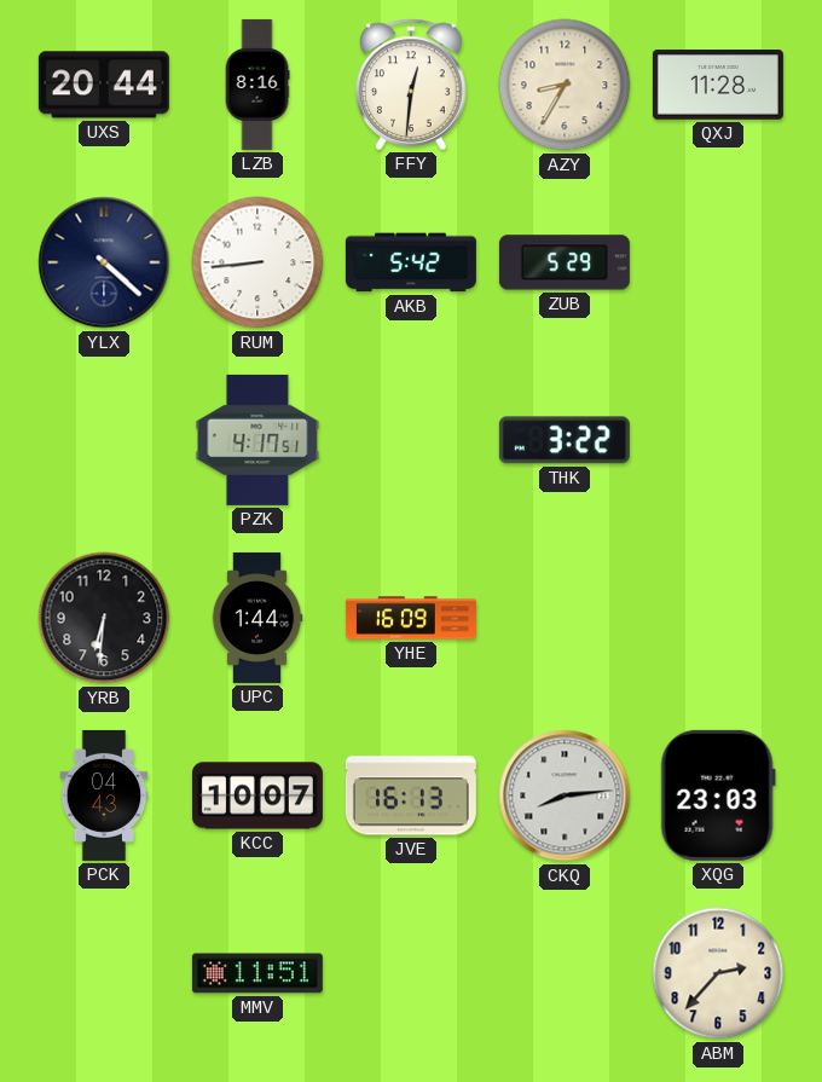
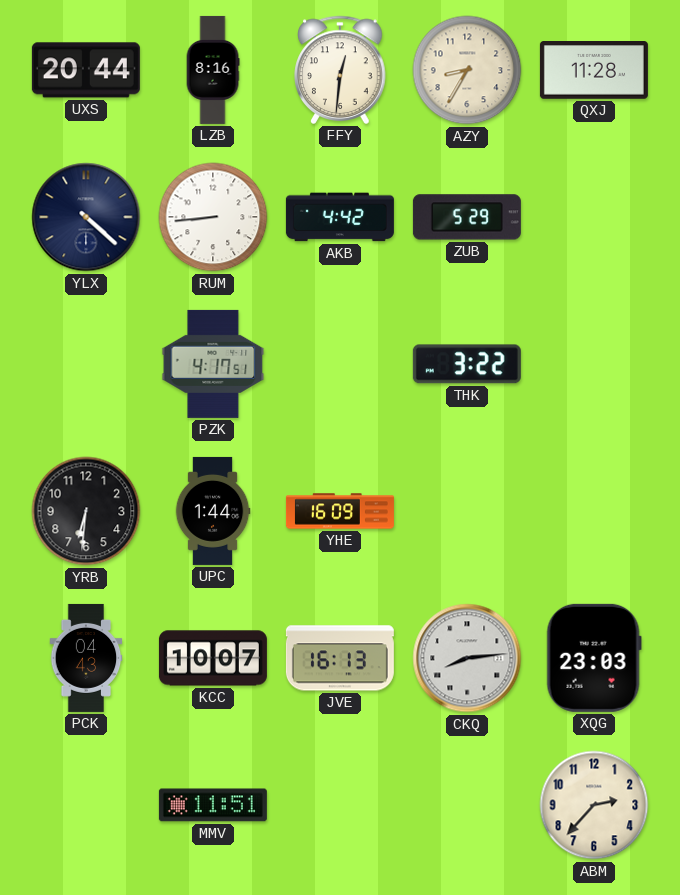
AKB: 5:42 -> 4:42
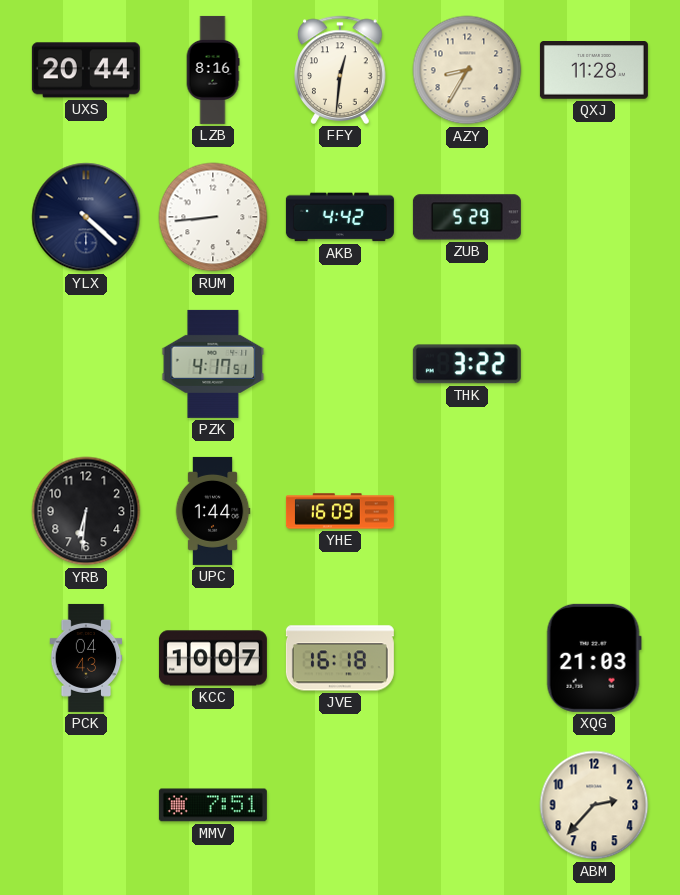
JVE: 16:13 -> 16:18
CKQ: 8:14 -> none
XQG: 23:03 -> 21:03
MMV: 11:51 -> 7:51
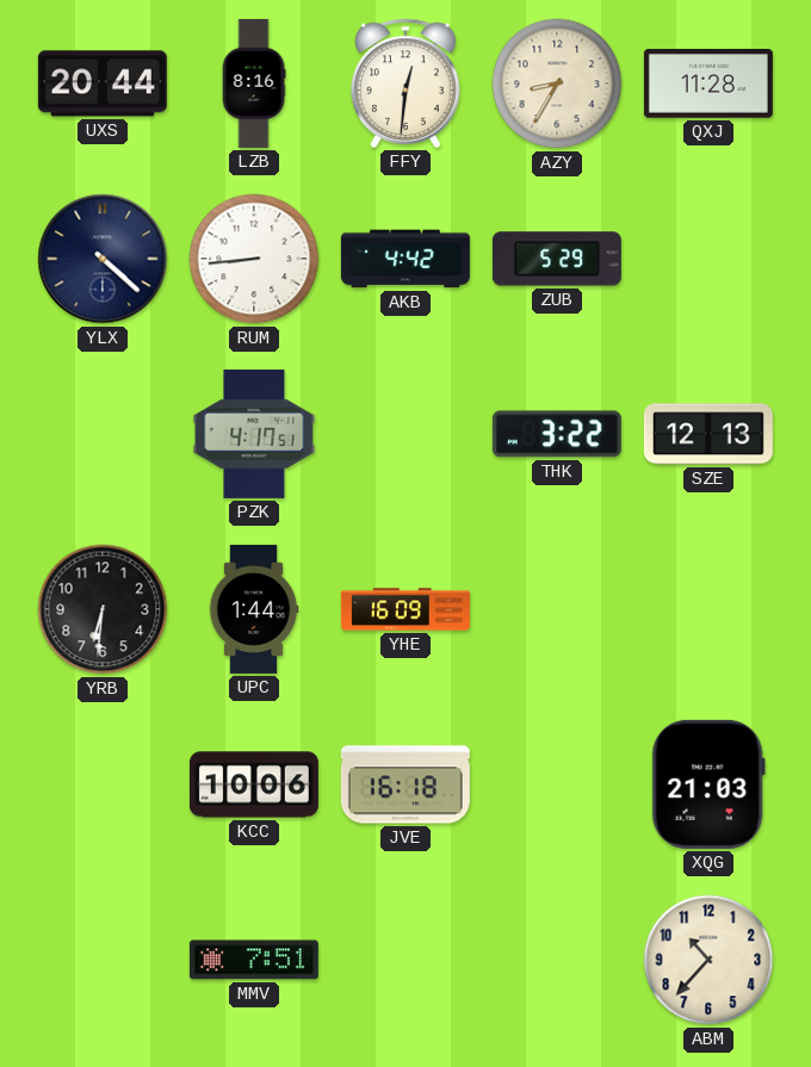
SZE: none -> 12:13
PCK: 04:43 -> none
KCC: 10:07 -> 10:06
ABM: 2:37 -> 10:37
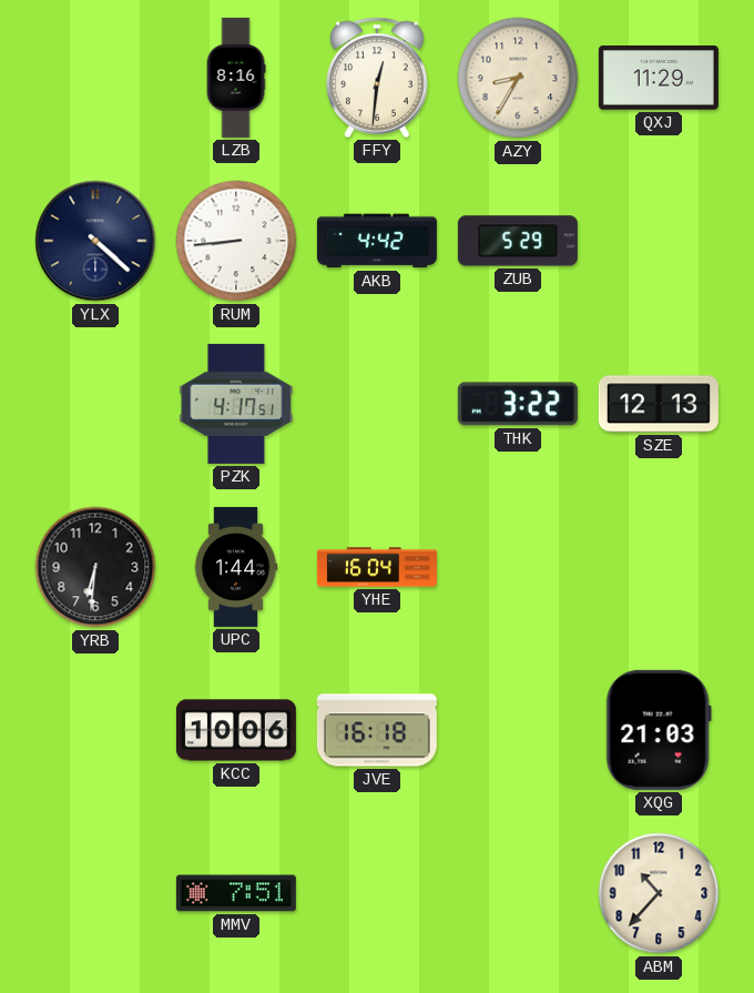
UXS: 20:44 -> none
QXJ: 11:28 -> 11:29
YHE: 16:09 -> 16:04
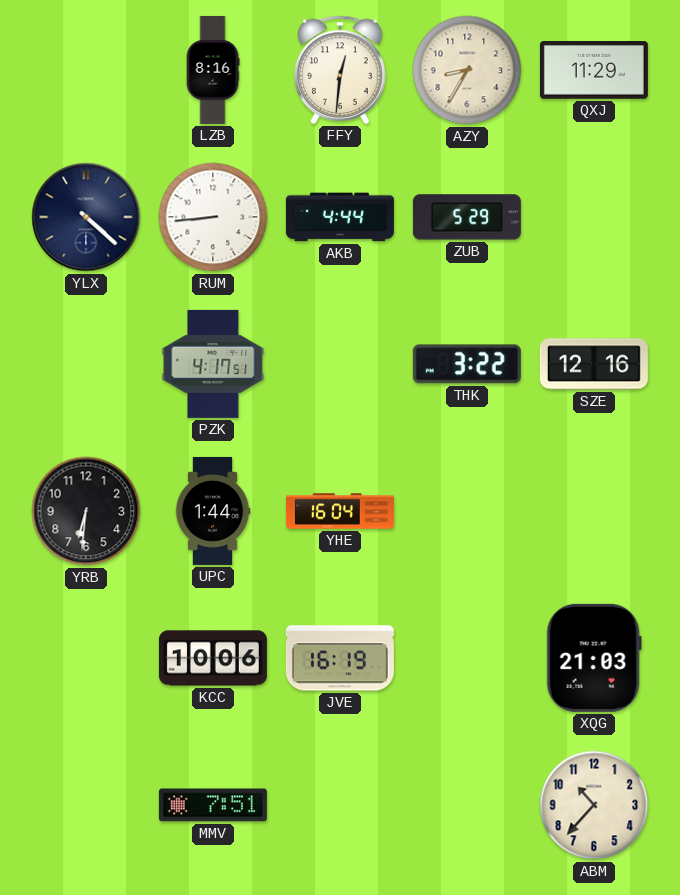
AKB: 4:42 -> 4:44
SZE: 12:13 -> 12:16
JVE: 16:18 -> 16:19
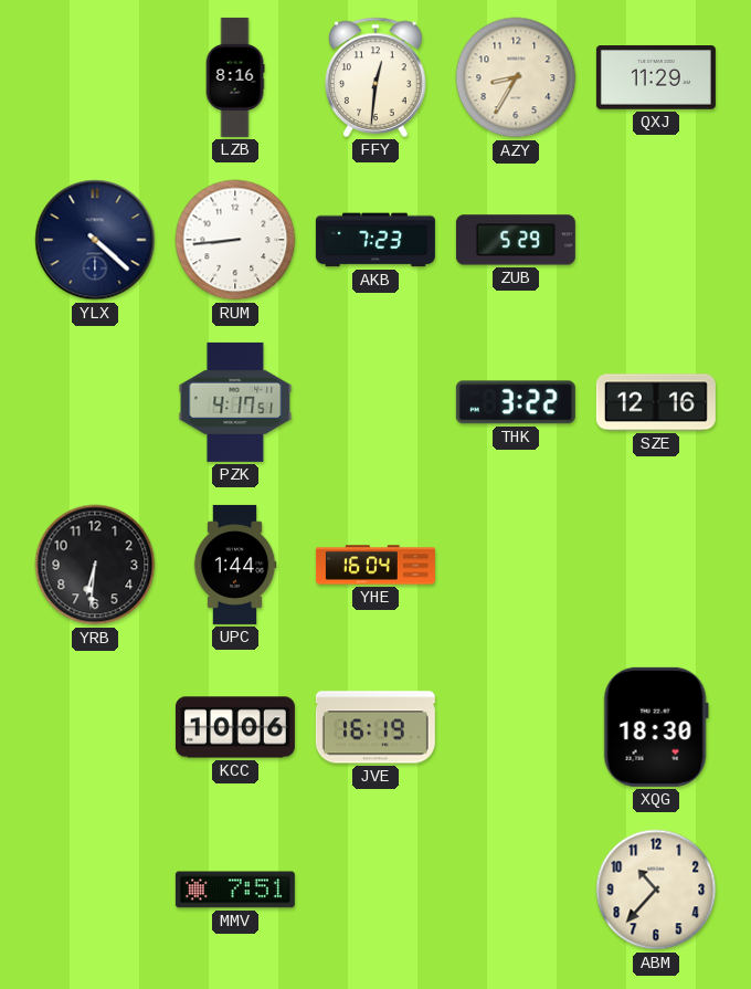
AKB: 4:44 -> 7:23
XQG: 21:03 -> 18:30
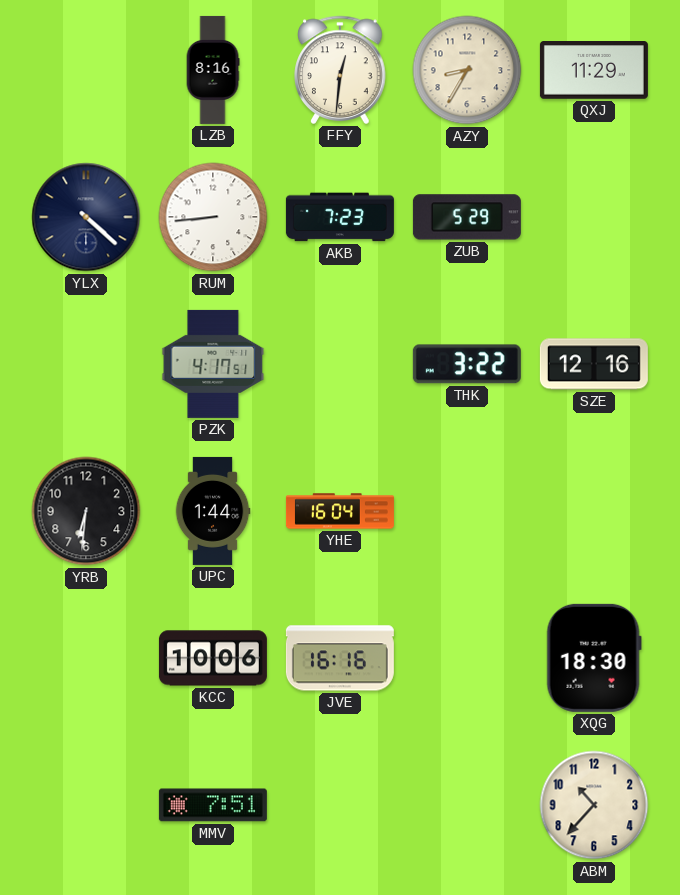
JVE: 16:19 -> 16:16
